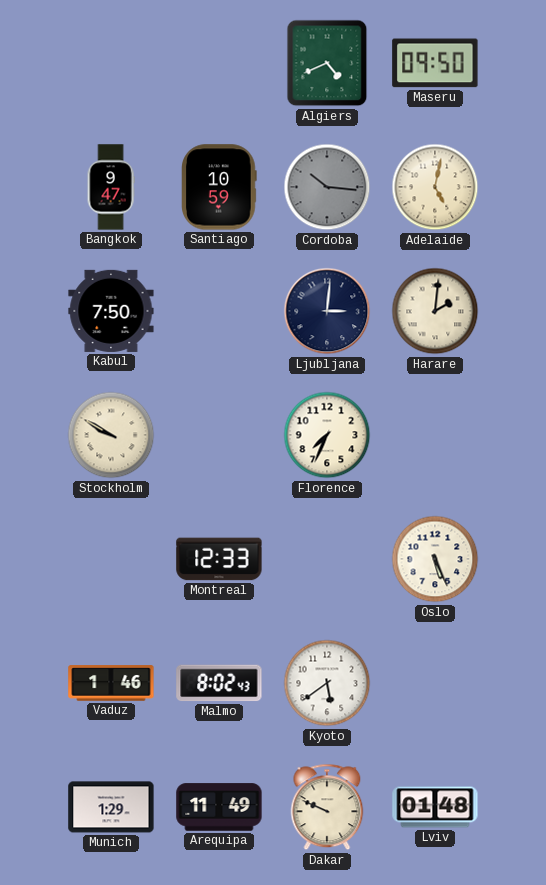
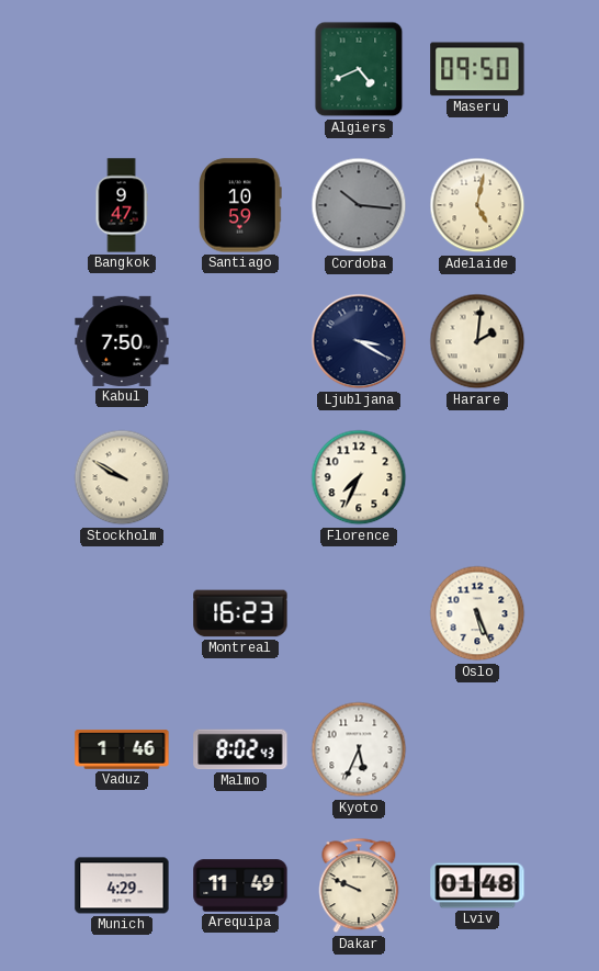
Ljubljana: 3:01 -> 3:20
Montreal: 12:33 -> 16:23
Kyoto: 5:39 -> 5:34
Munich: 1:29 -> 4:29
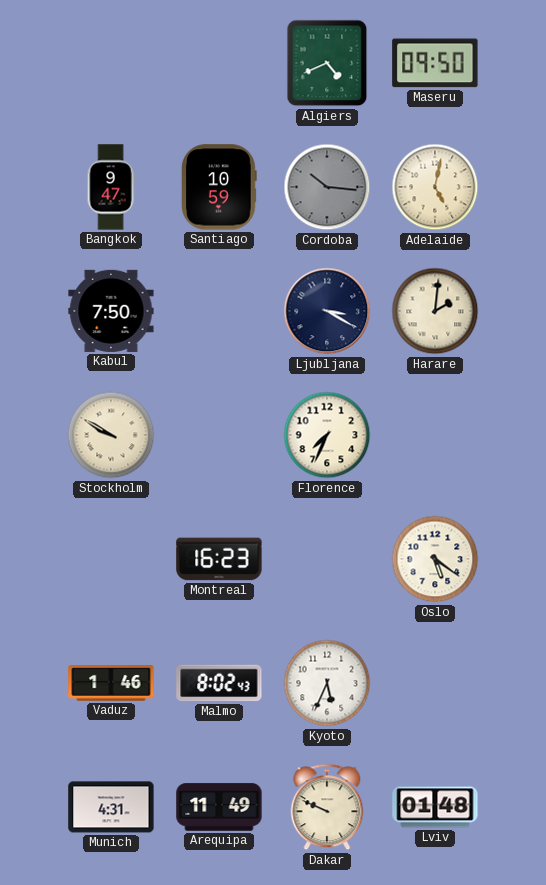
Oslo: 5:26 -> 5:21
Munich: 4:29 -> 4:31
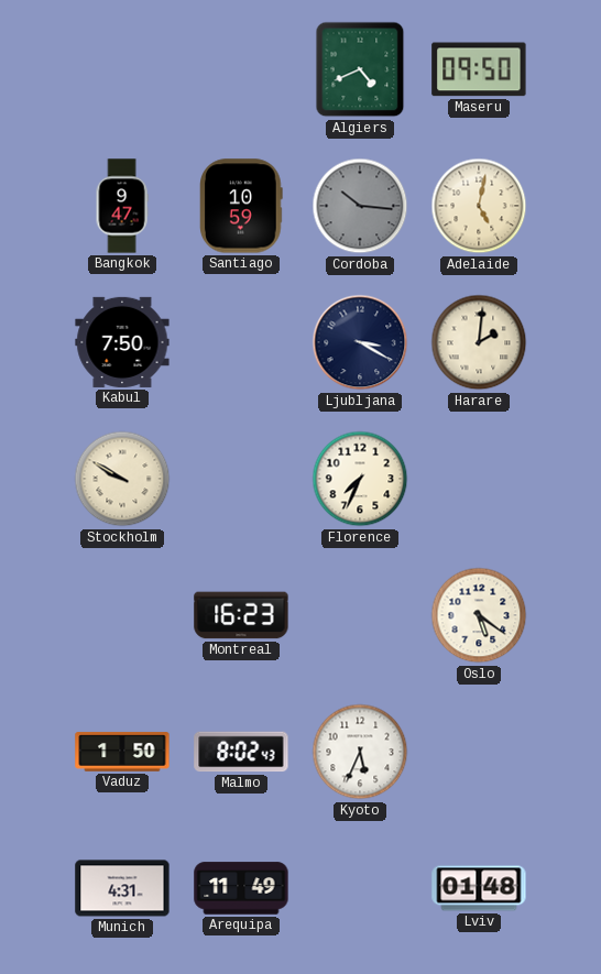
Vaduz: 1:46 -> 1:50
Dakar: 9:49 -> none
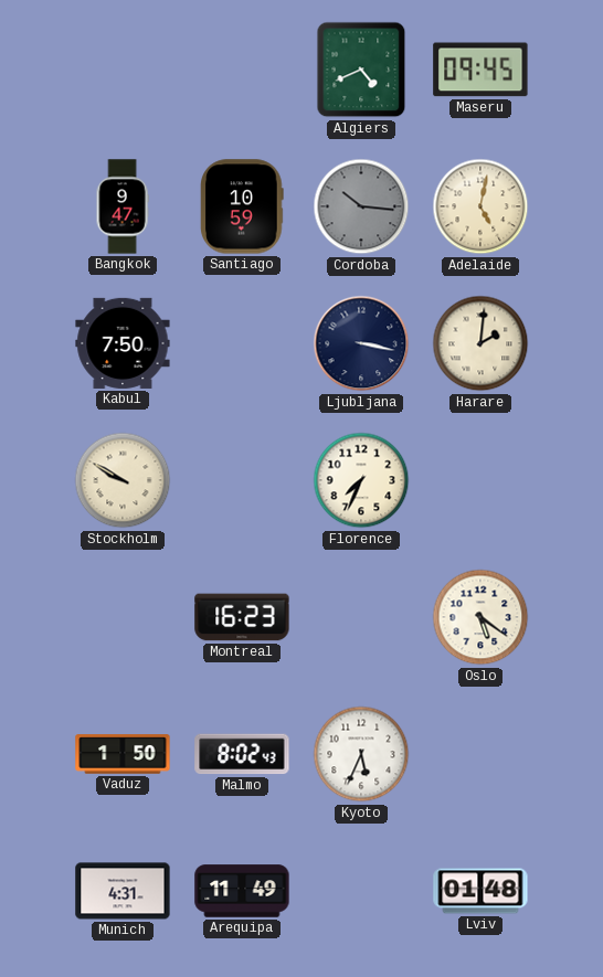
Maseru: 09:50 -> 09:45
Ljubljana: 3:20 -> 3:17
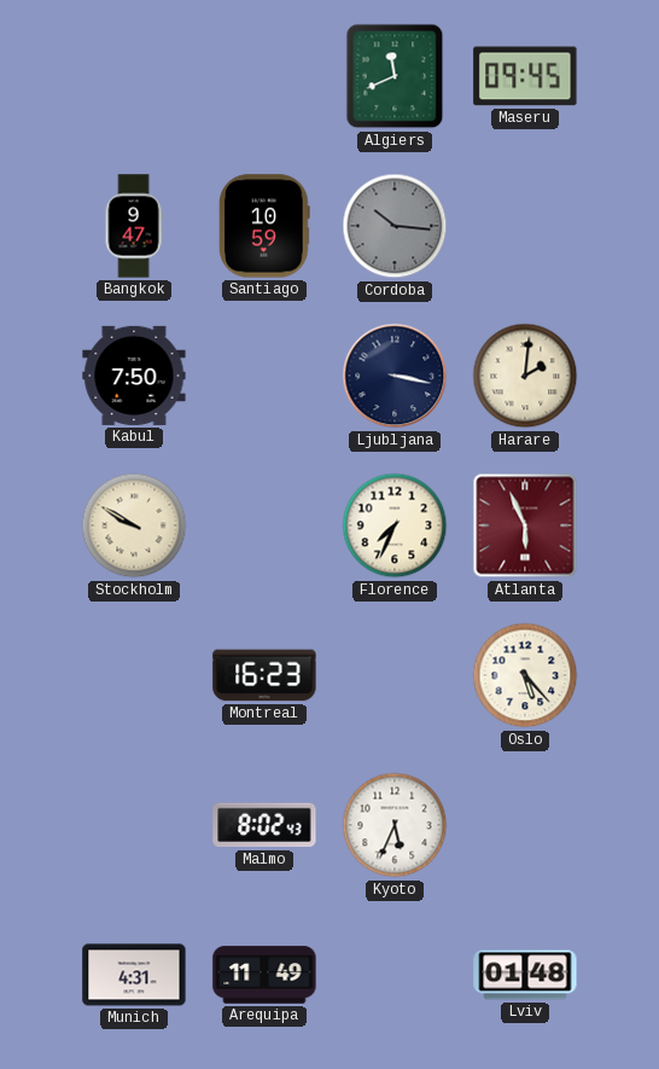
Algiers: 4:41 -> 11:41
Adelaide: 5:02 -> none
Atlanta: none -> 5:56
Oslo: 5:21 -> 5:23
Vaduz: 1:50 -> none
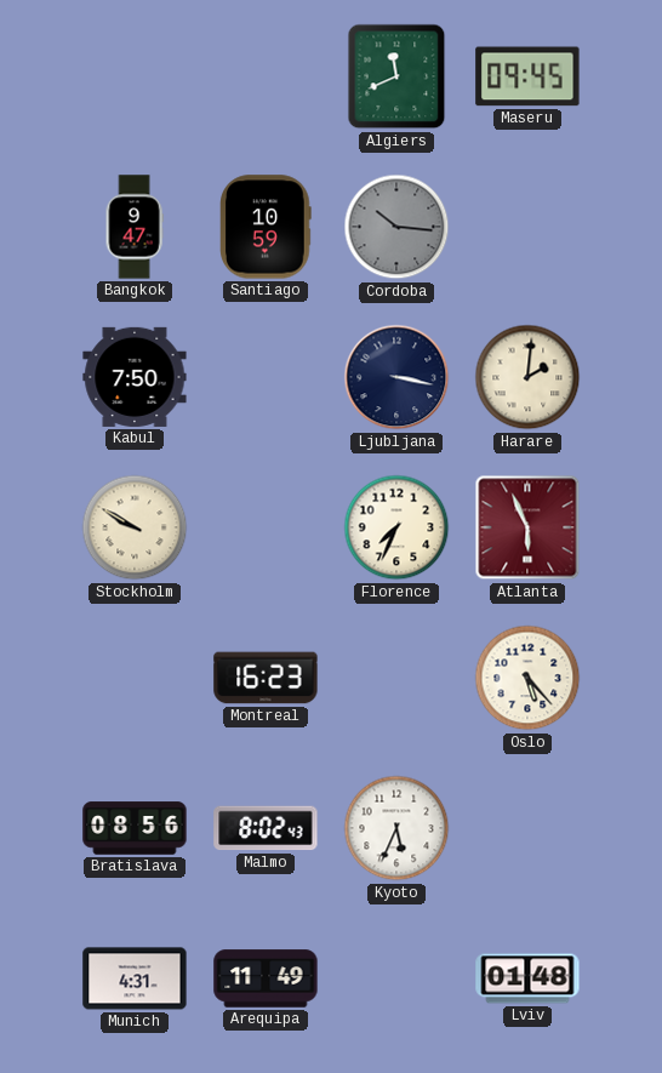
Bratislava: none -> 08:56
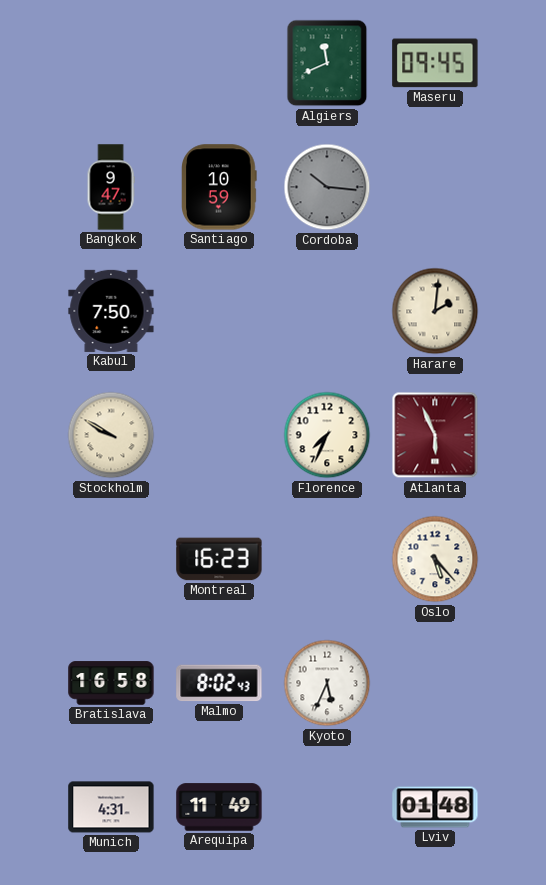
Ljubljana: 3:17 -> none
Bratislava: 08:56 -> 16:58
